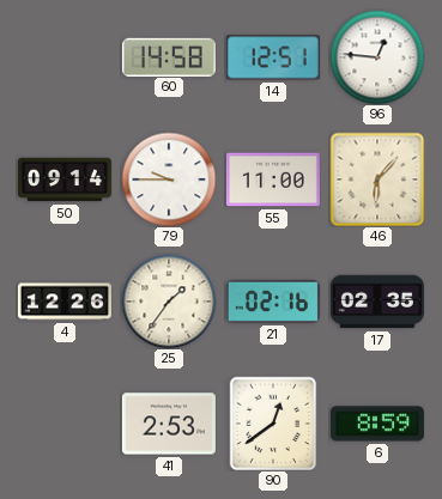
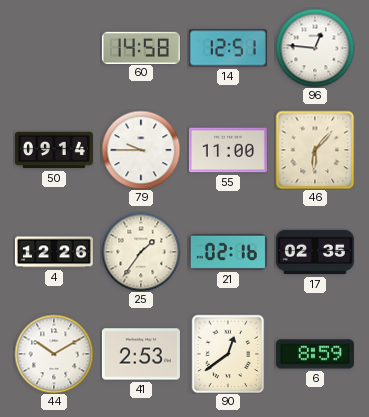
44: none -> 10:10
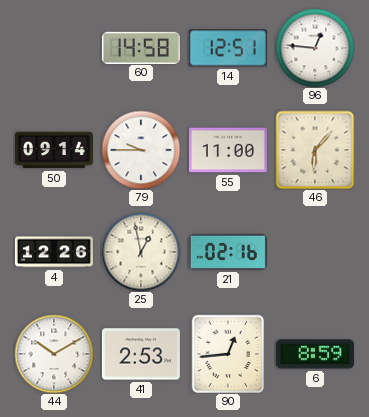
25: 1:36 -> 12:58
17: 02:35 -> none
90: 12:39 -> 12:44
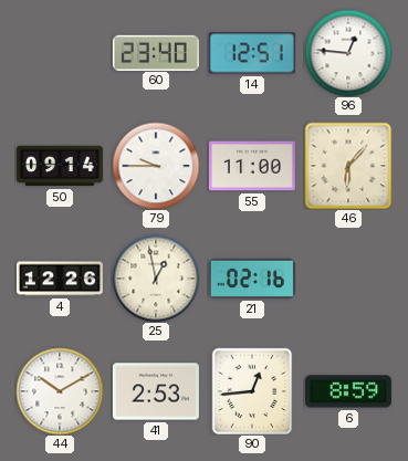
60: 14:58 -> 23:40
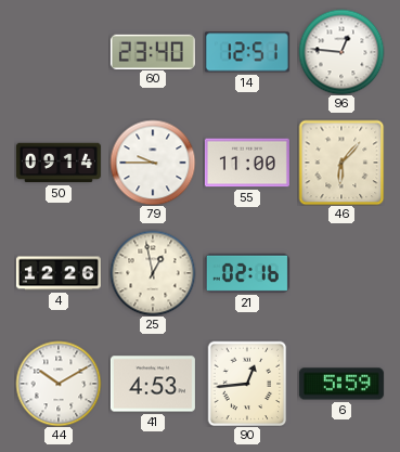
41: 2:53 -> 4:53
6: 8:59 -> 5:59
